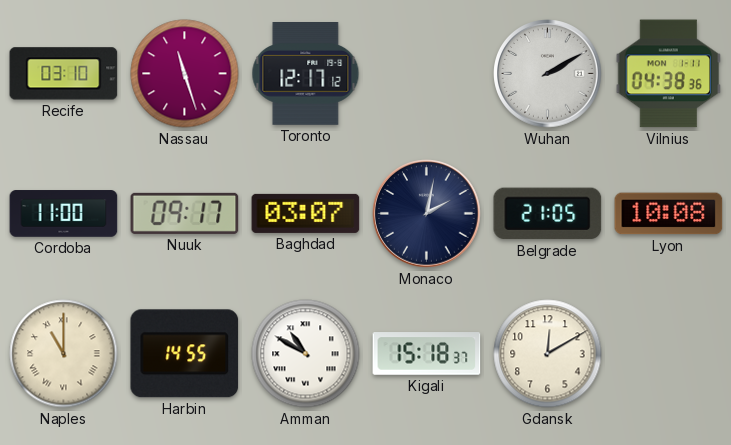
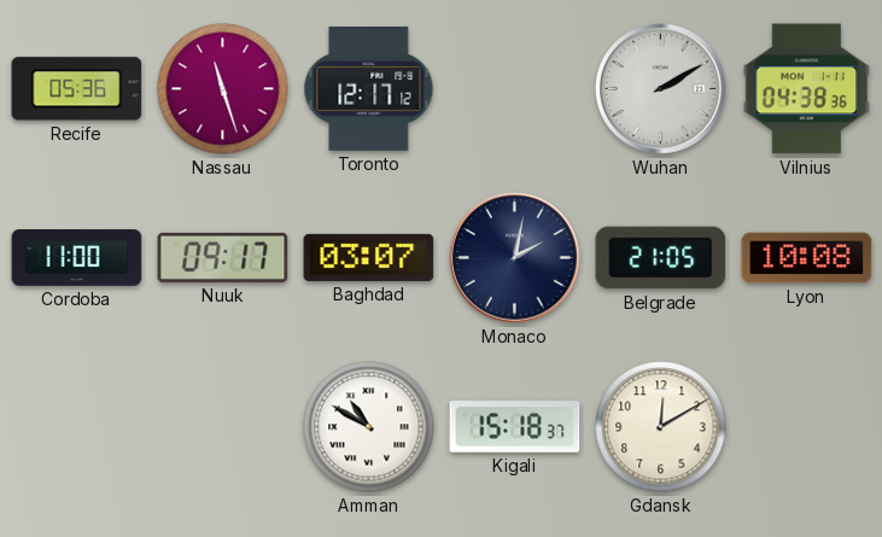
Recife: 03:10 -> 05:36
Naples: 11:00 -> none
Harbin: 14:55 -> none
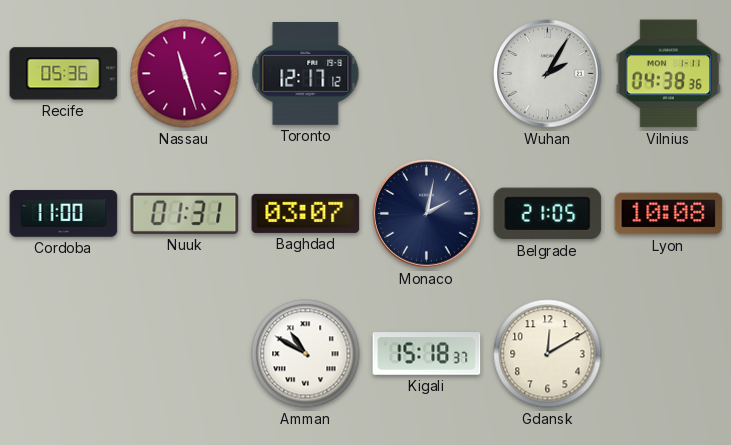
Wuhan: 2:10 -> 2:05
Nuuk: 09:17 -> 01:31
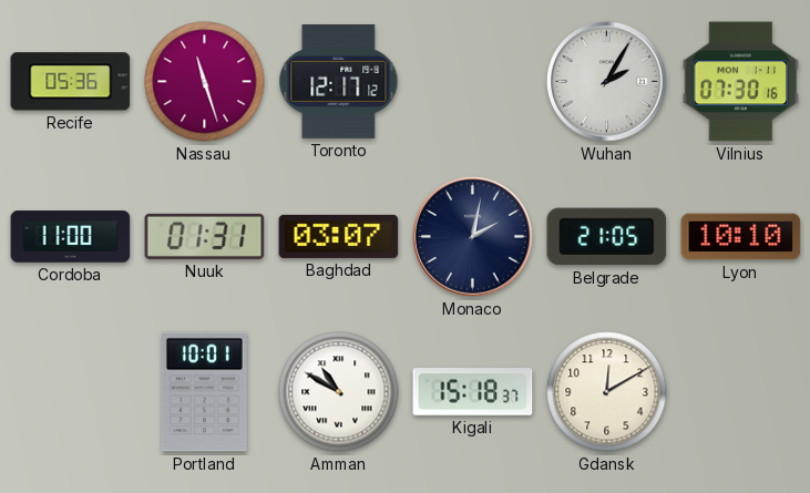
Vilnius: 04:38 -> 07:30
Lyon: 10:08 -> 10:10
Portland: none -> 10:01
